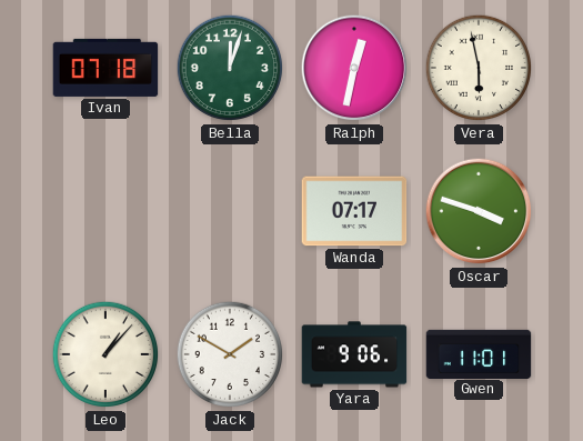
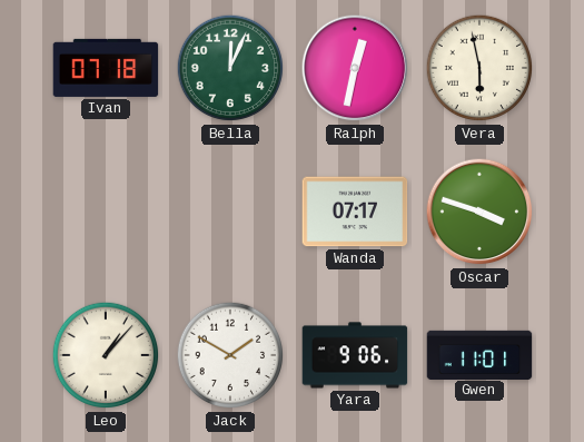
Bella: 12:03 -> 12:04
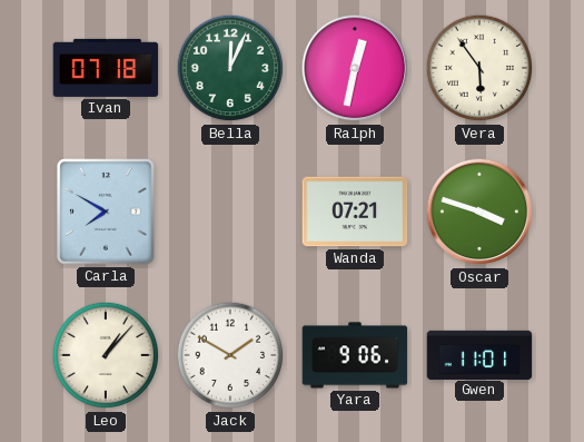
Vera: 5:58 -> 5:54
Carla: none -> 7:50
Wanda: 07:17 -> 07:21
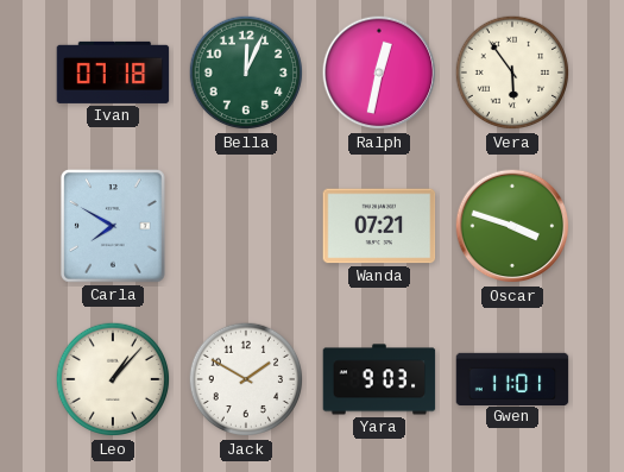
Yara: 9:06 -> 9:03
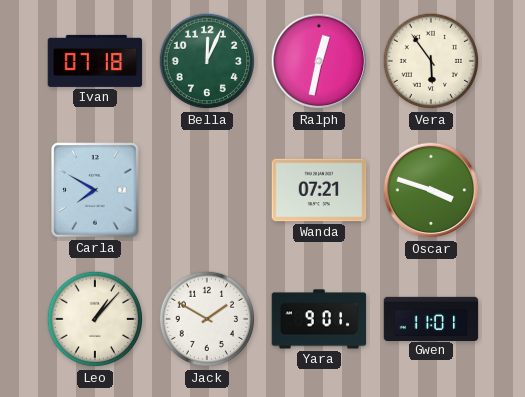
Yara: 9:03 -> 9:01
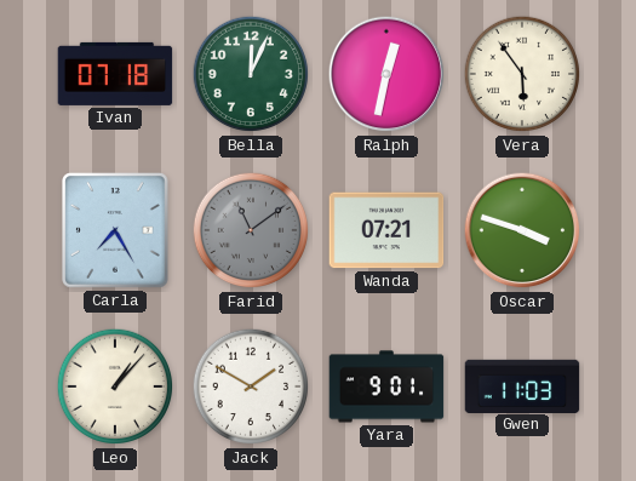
Carla: 7:50 -> 7:25
Farid: none -> 11:09
Gwen: 11:01 -> 11:03
